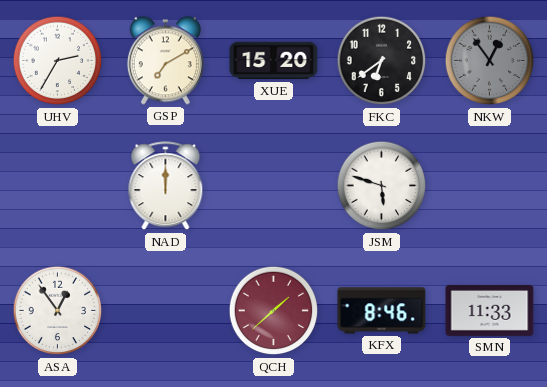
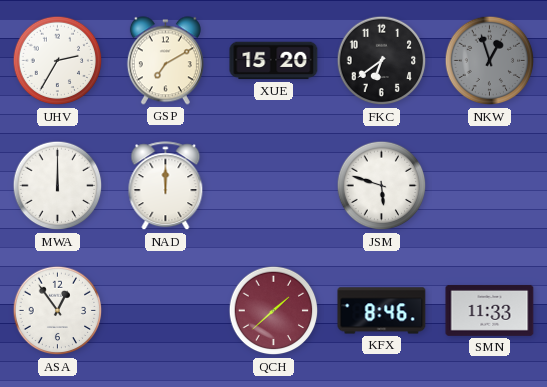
NKW: 12:54 -> 12:57
MWA: none -> 12:00
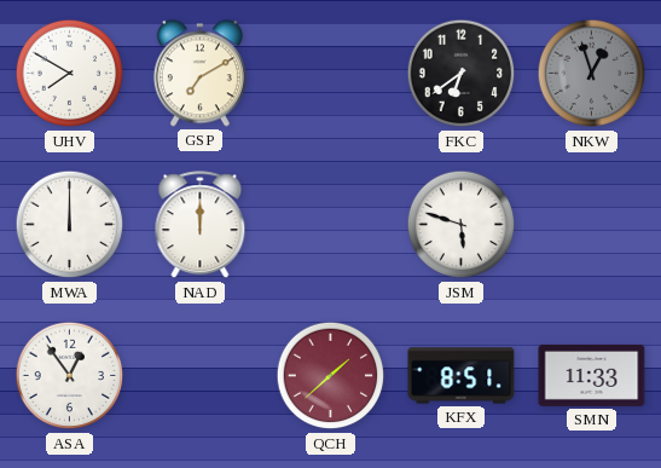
UHV: 2:35 -> 7:50
XUE: 15:20 -> none
KFX: 8:46 -> 8:51
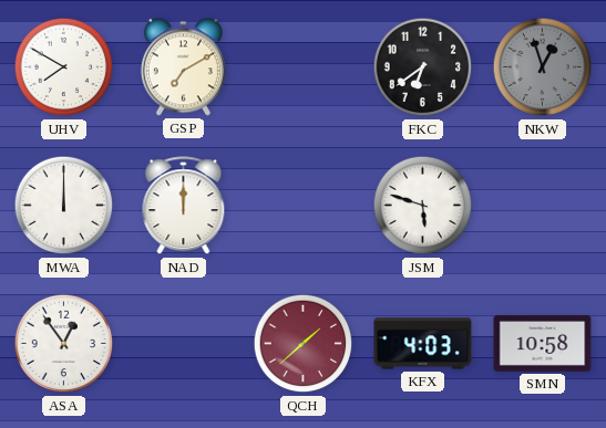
KFX: 8:51 -> 4:03
SMN: 11:33 -> 10:58
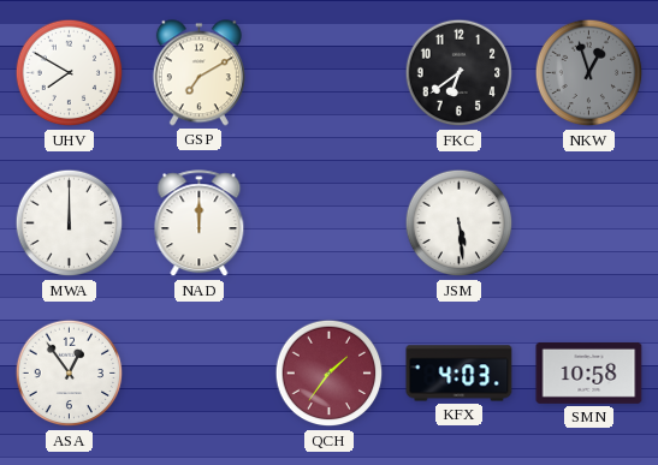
JSM: 5:48 -> 5:29
QCH: 1:38 -> 1:36
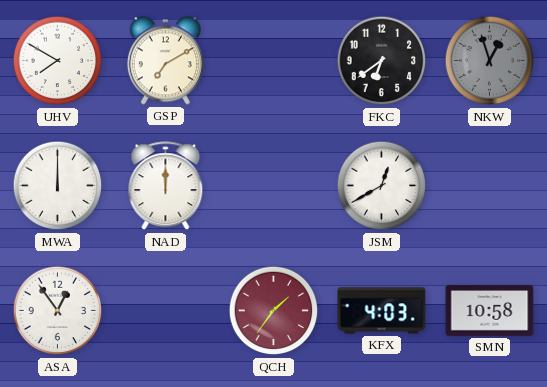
JSM: 5:29 -> 12:40
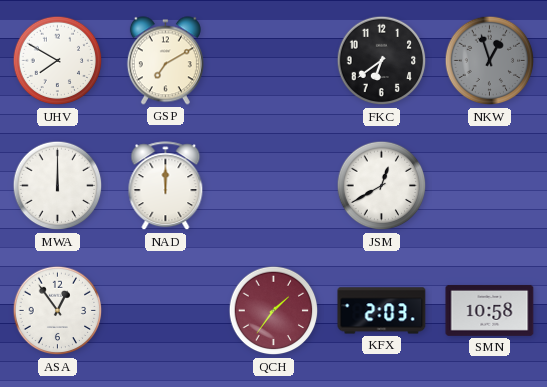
KFX: 4:03 -> 2:03
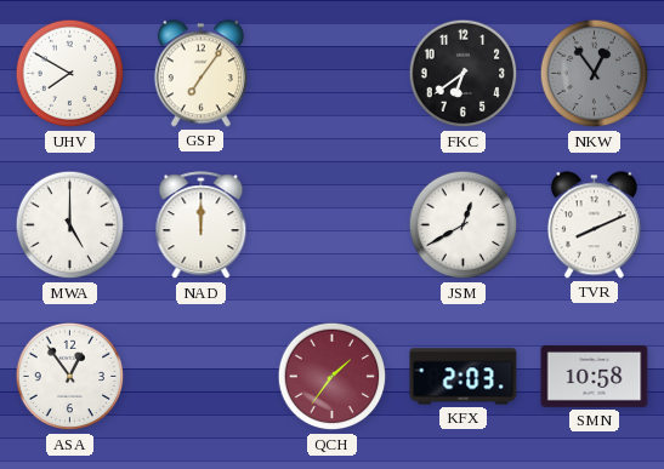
GSP: 7:10 -> 7:06
NKW: 12:57 -> 12:54
MWA: 12:00 -> 5:00
TVR: none -> 8:11
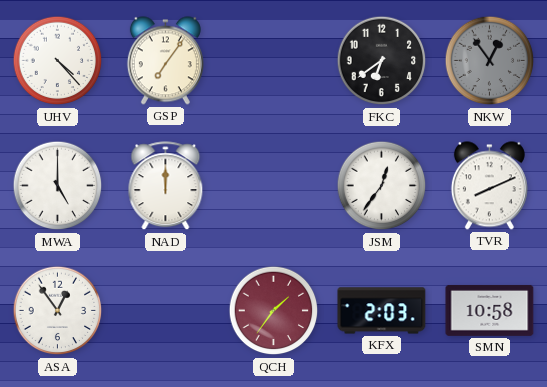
UHV: 7:50 -> 4:23
JSM: 12:40 -> 12:36
